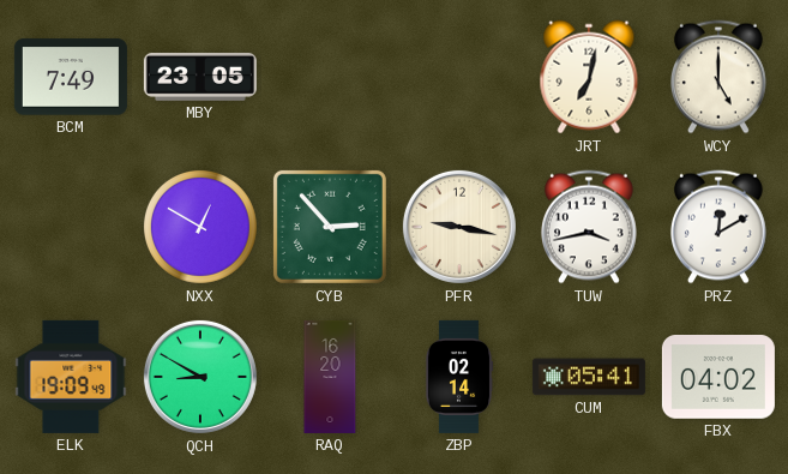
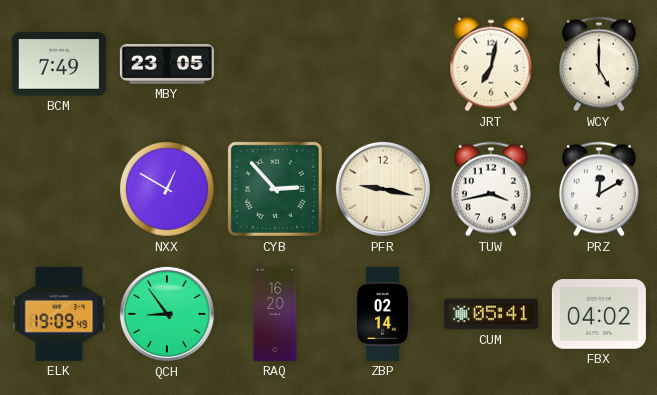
QCH: 8:50 -> 8:54
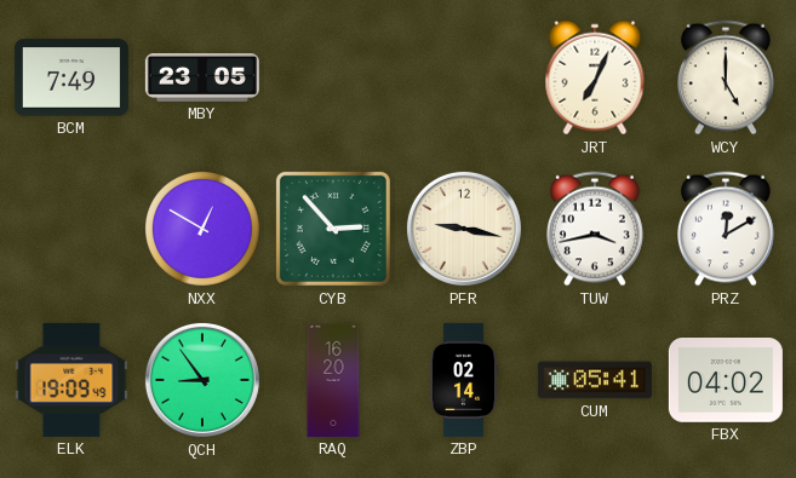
JRT: 7:02 -> 7:04
